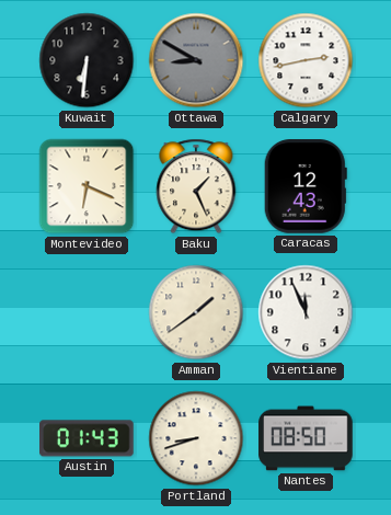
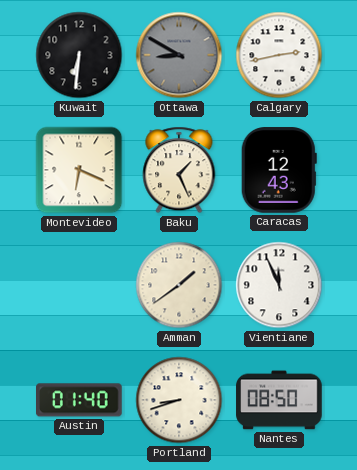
Austin: 01:43 -> 01:40
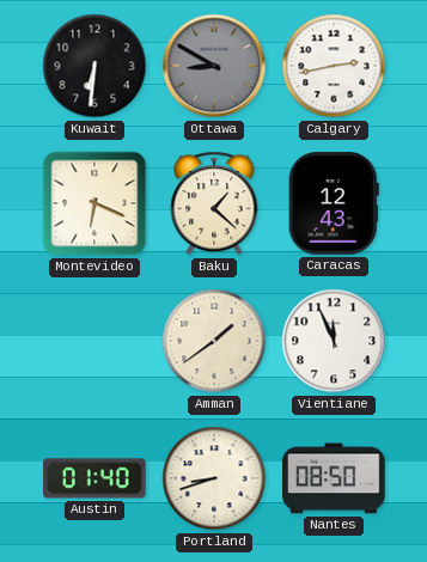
Baku: 1:26 -> 1:22
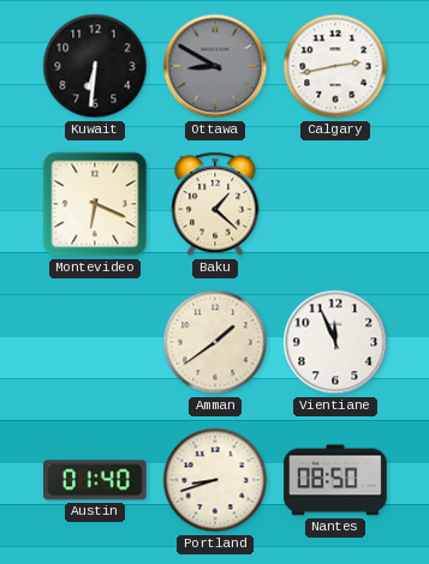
Caracas: 12:43 -> none
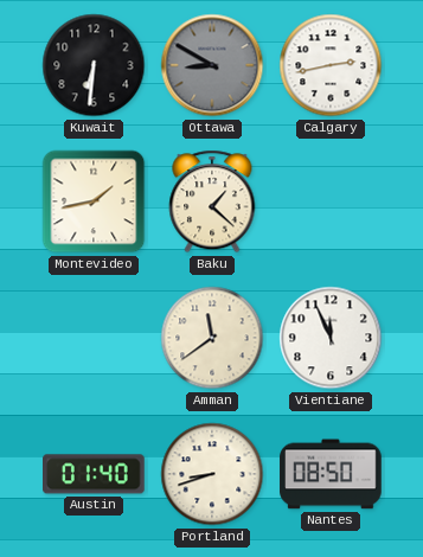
Montevideo: 6:19 -> 1:43
Amman: 1:39 -> 11:39
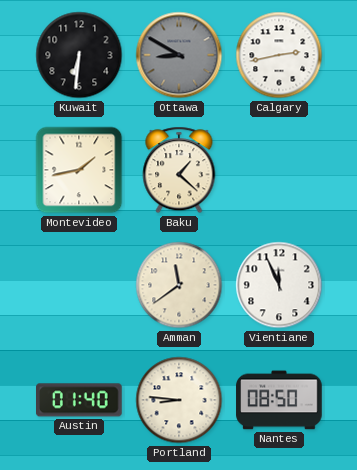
Portland: 8:42 -> 8:46
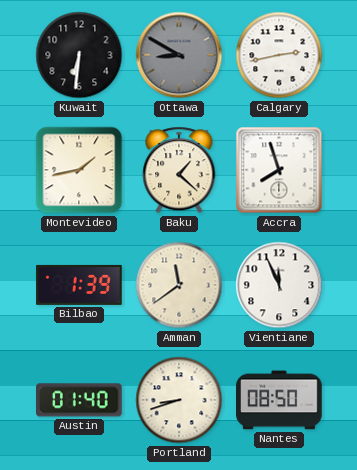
Accra: none -> 7:57
Bilbao: none -> 1:39
Portland: 8:46 -> 8:42
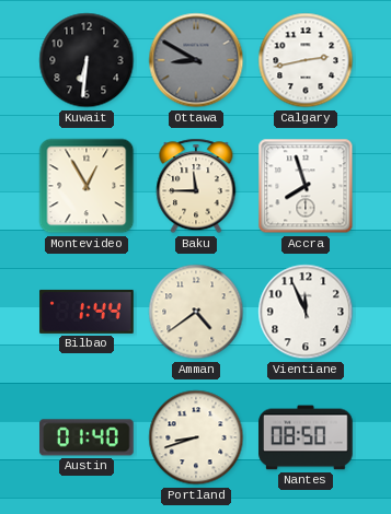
Montevideo: 1:43 -> 12:55
Baku: 1:22 -> 11:45
Bilbao: 1:39 -> 1:44
Amman: 11:39 -> 4:39
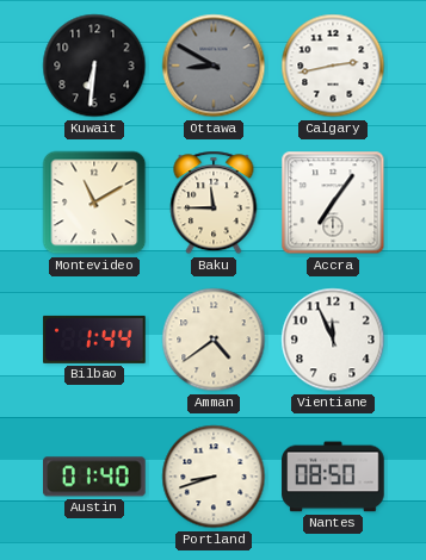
Montevideo: 12:55 -> 11:10
Accra: 7:57 -> 7:06
